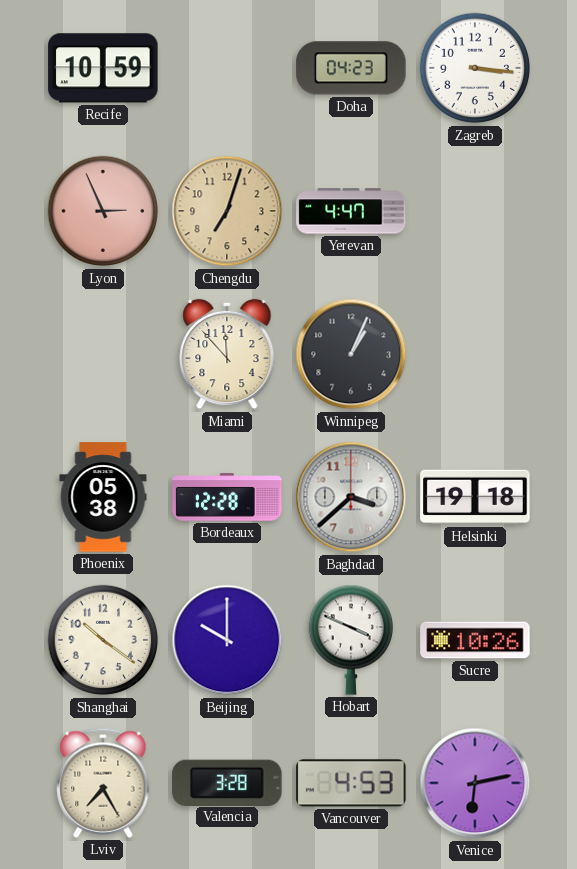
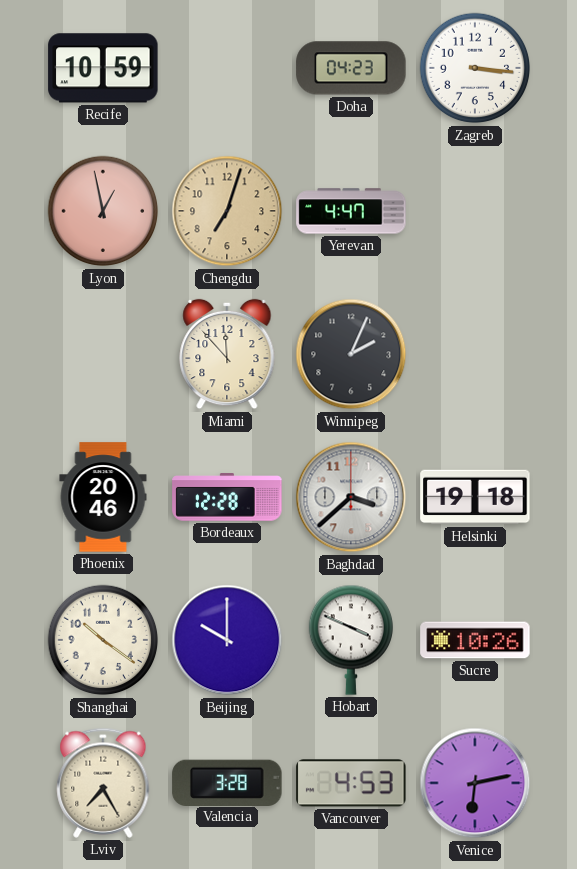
Lyon: 2:56 -> 12:58
Winnipeg: 1:04 -> 2:04
Phoenix: 05:38 -> 20:46
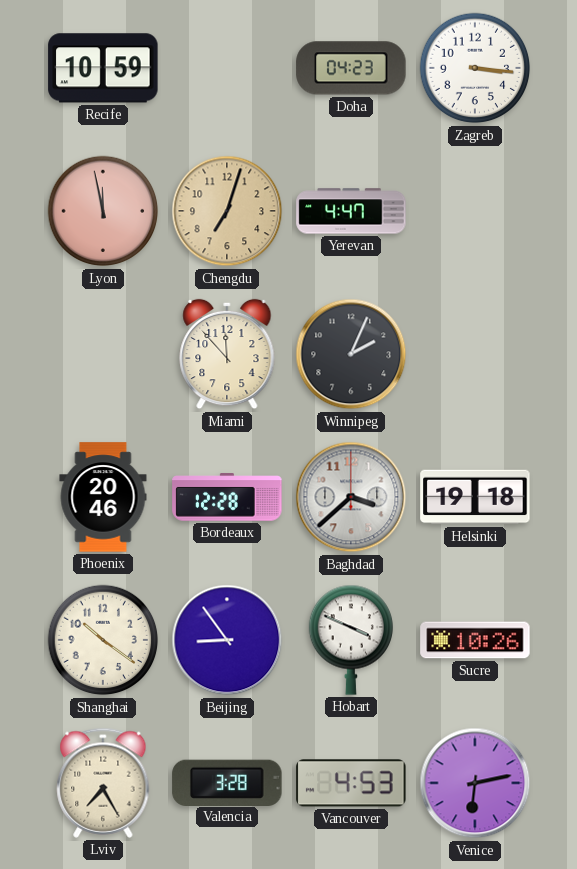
Lyon: 12:58 -> 11:58
Beijing: 10:00 -> 8:54
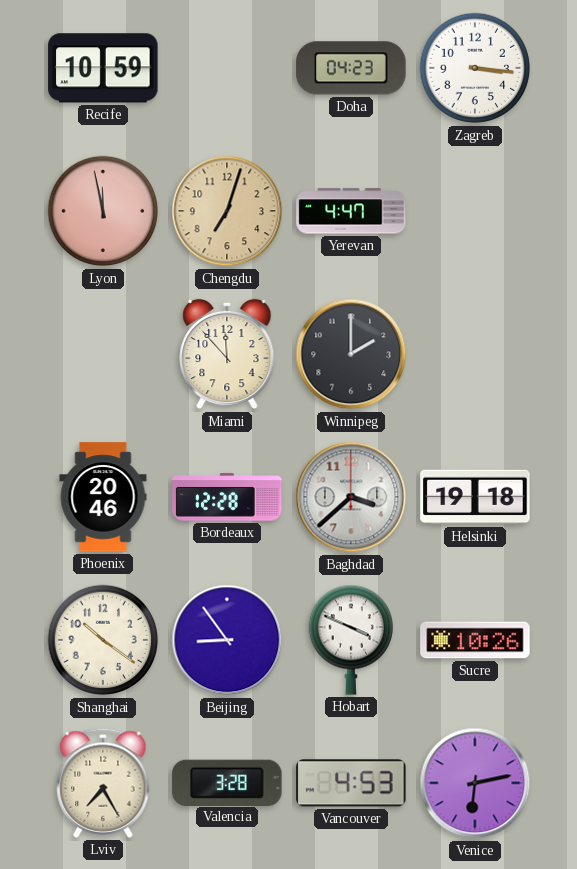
Winnipeg: 2:04 -> 2:00
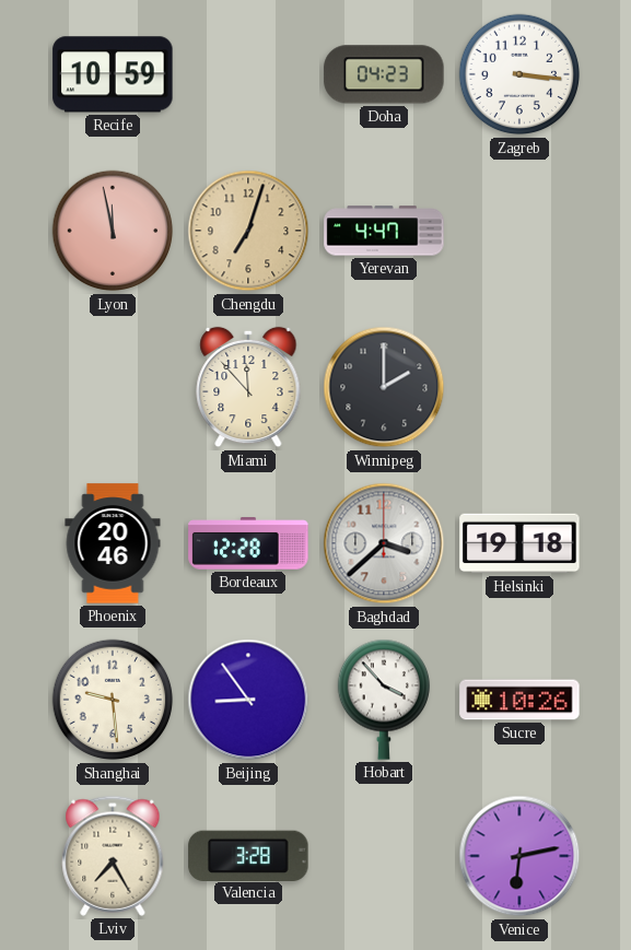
Shanghai: 10:21 -> 9:29
Hobart: 3:49 -> 3:53
Vancouver: 4:53 -> none
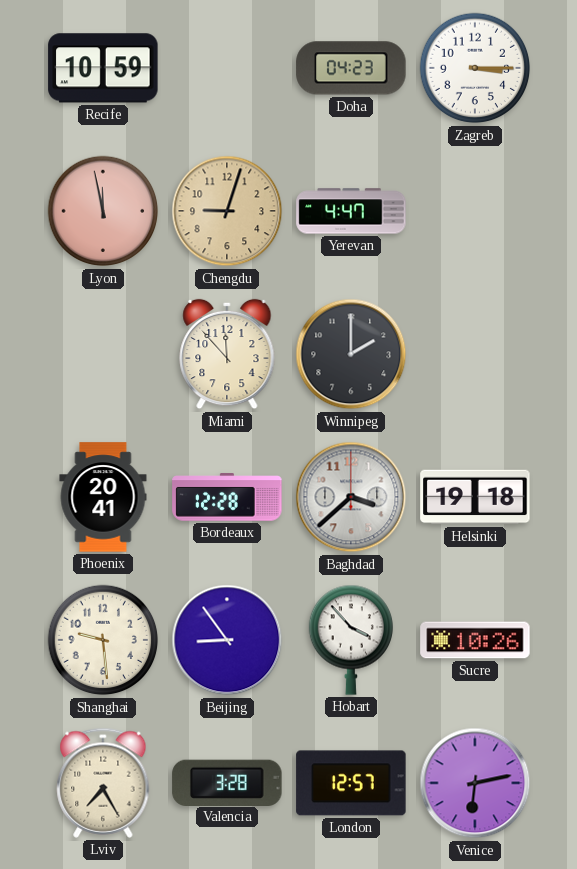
Zagreb: 3:16 -> 3:15
Chengdu: 7:03 -> 9:03
Phoenix: 20:46 -> 20:41
London: none -> 12:57
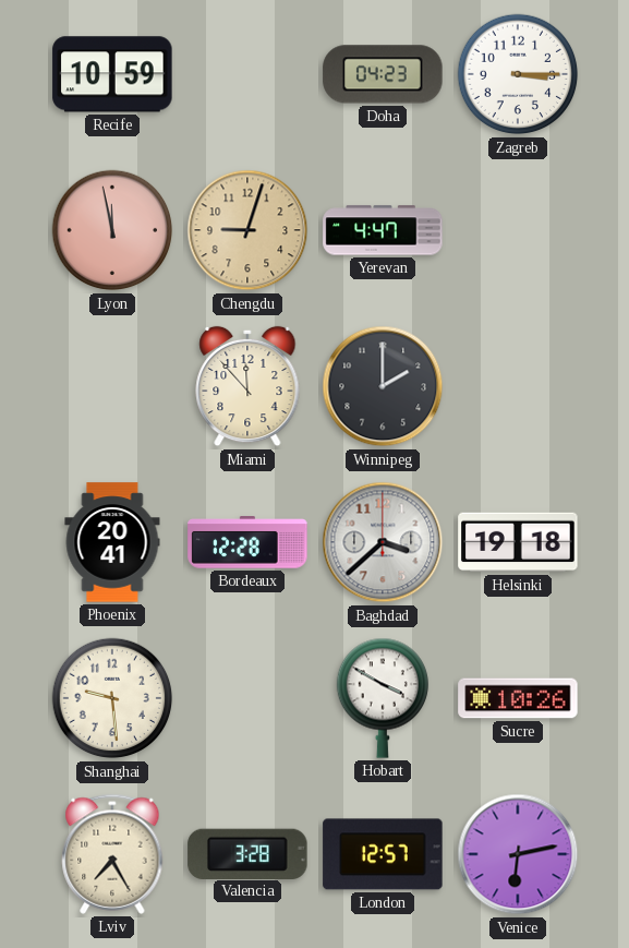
Beijing: 8:54 -> none
Hobart: 3:53 -> 3:50
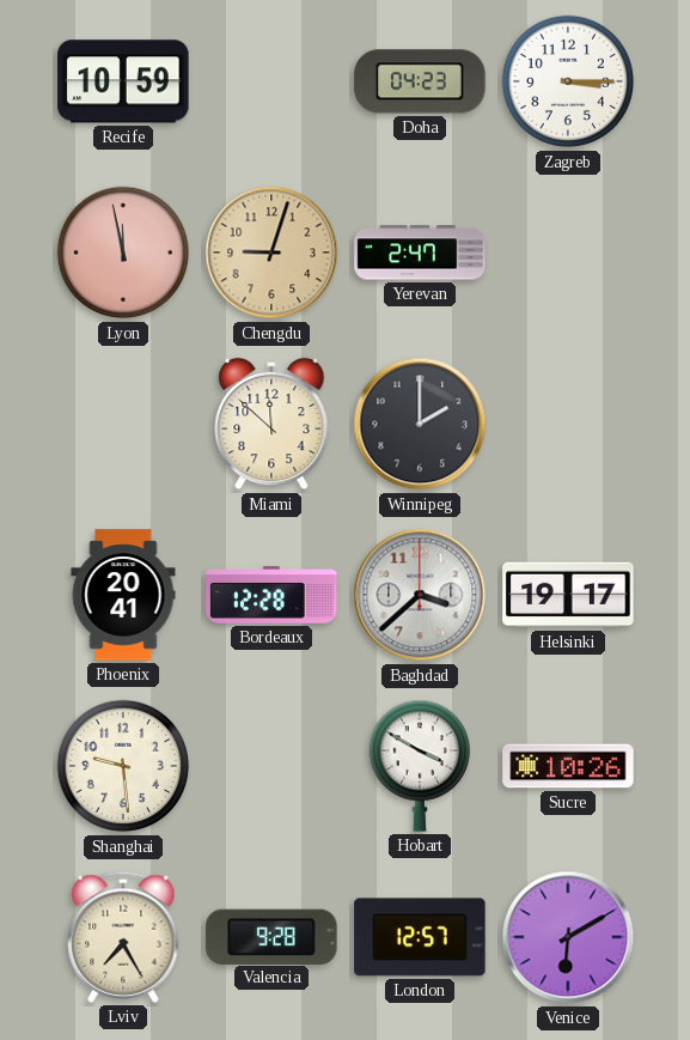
Yerevan: 4:47 -> 2:47
Miami: 11:53 -> 11:52
Helsinki: 19:18 -> 19:17
Valencia: 3:28 -> 9:28
Venice: 6:13 -> 6:10
